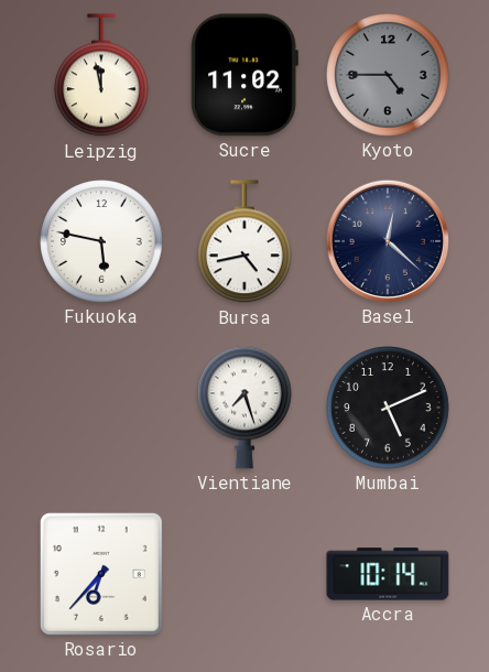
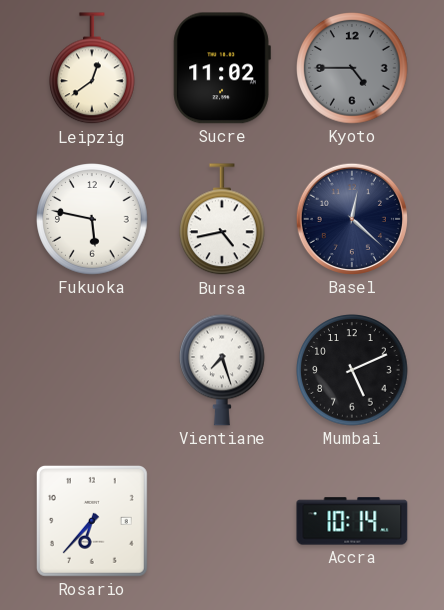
Leipzig: 11:58 -> 12:39
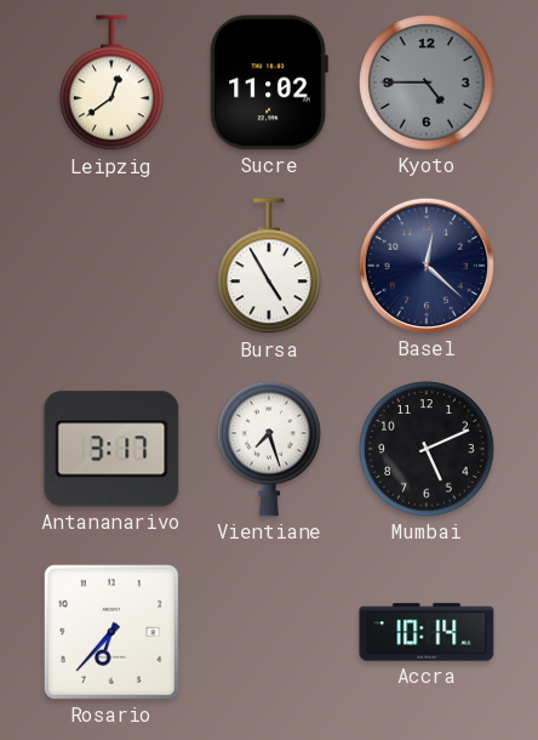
Fukuoka: 5:47 -> none
Bursa: 4:43 -> 4:55
Antananarivo: none -> 3:17
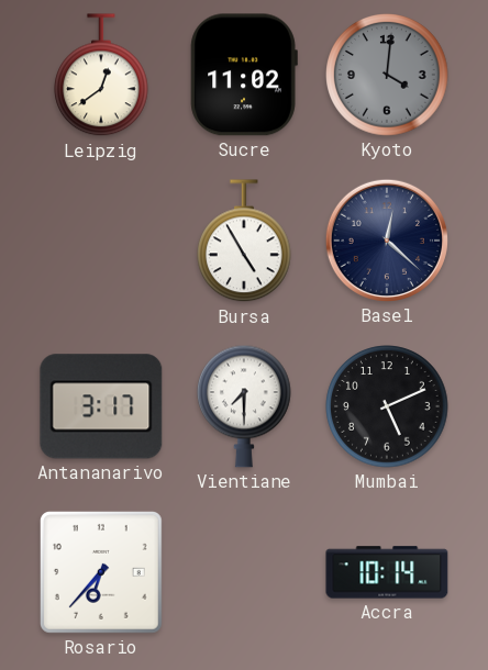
Kyoto: 4:45 -> 4:01
Vientiane: 7:27 -> 7:30
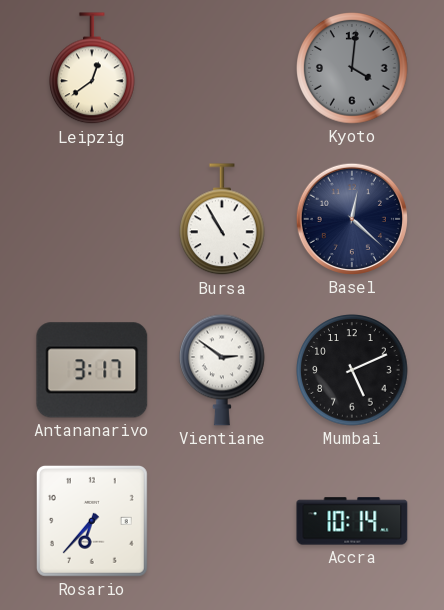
Sucre: 11:02 -> none
Bursa: 4:55 -> 10:55
Vientiane: 7:30 -> 2:51
